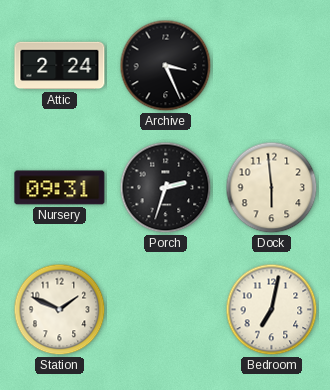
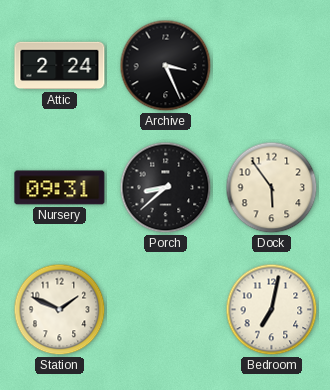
Porch: 2:33 -> 8:38
Dock: 5:59 -> 5:54
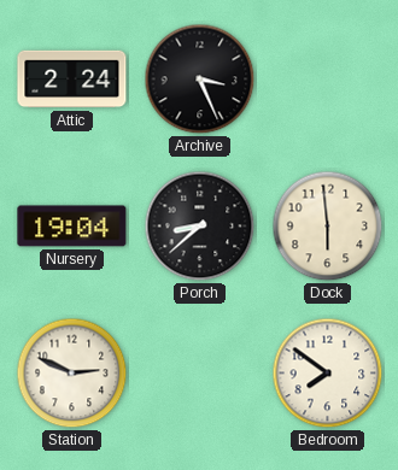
Nursery: 09:31 -> 19:04
Dock: 5:54 -> 5:59
Station: 1:49 -> 2:49
Bedroom: 7:02 -> 7:51
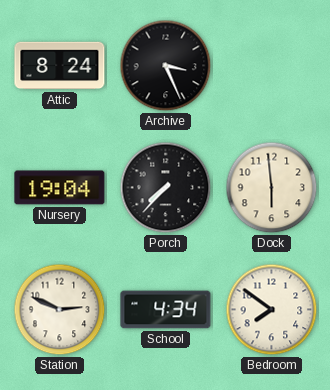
Attic: 2:24 -> 8:24
Porch: 8:38 -> 7:37
School: none -> 4:34
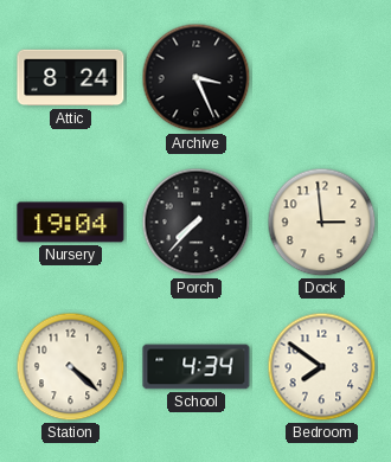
Dock: 5:59 -> 2:59
Station: 2:49 -> 4:22
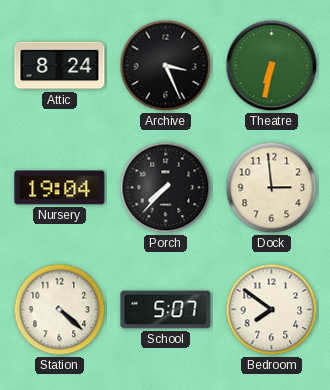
Theatre: none -> 6:32
School: 4:34 -> 5:07
